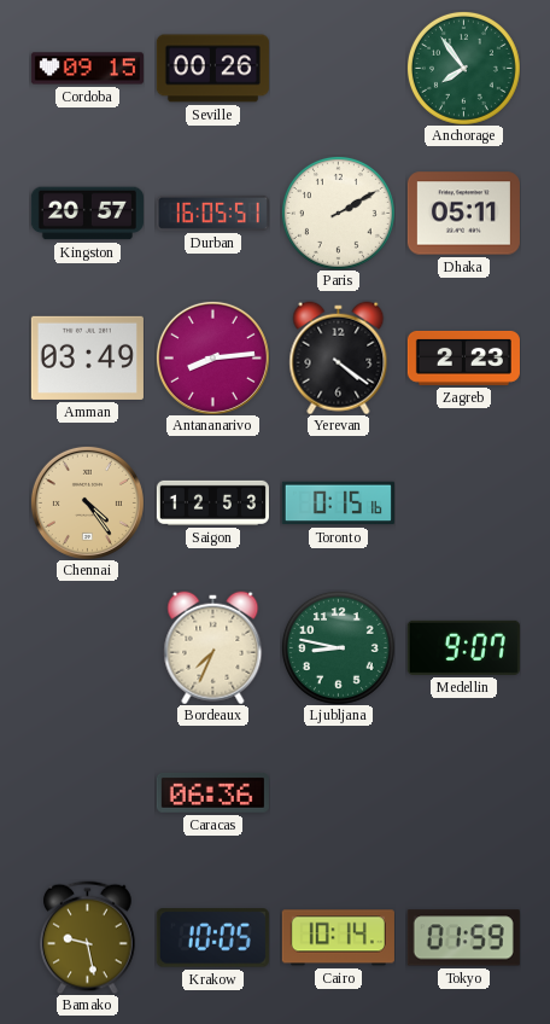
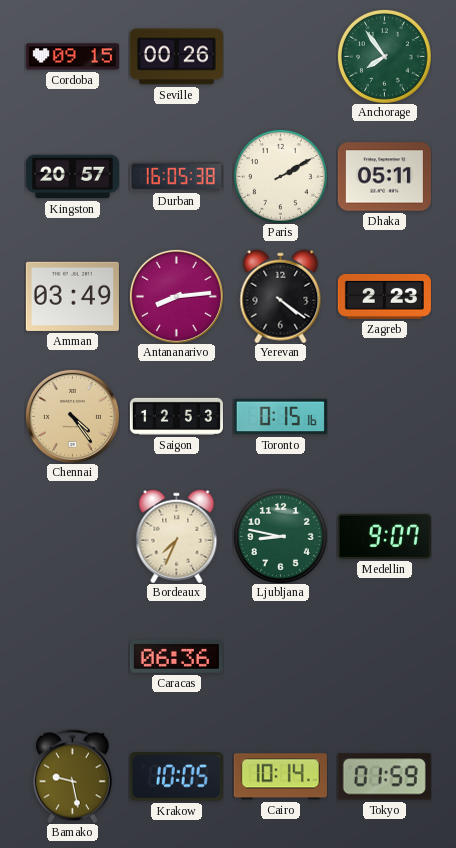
Durban: 16:05:51 -> 16:05:38
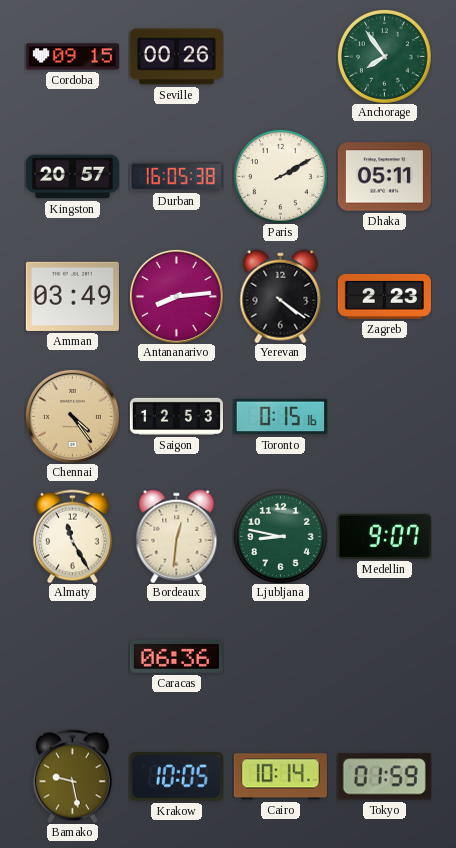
Almaty: none -> 11:25
Bordeaux: 7:34 -> 12:31
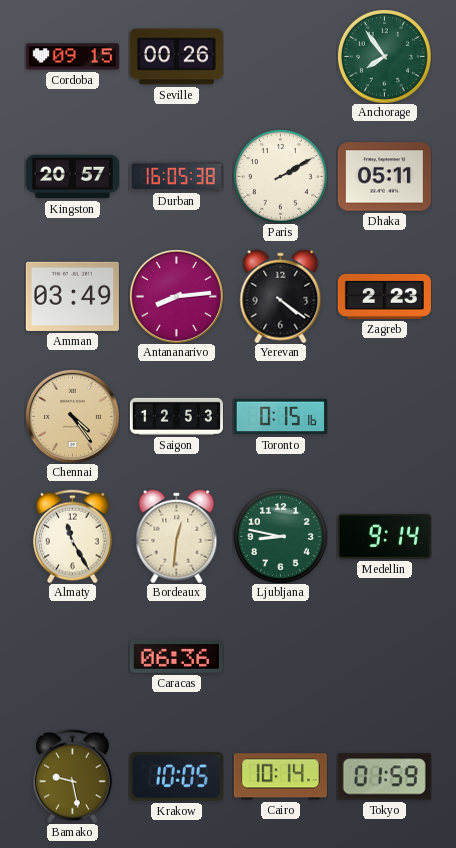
Medellin: 9:07 -> 9:14
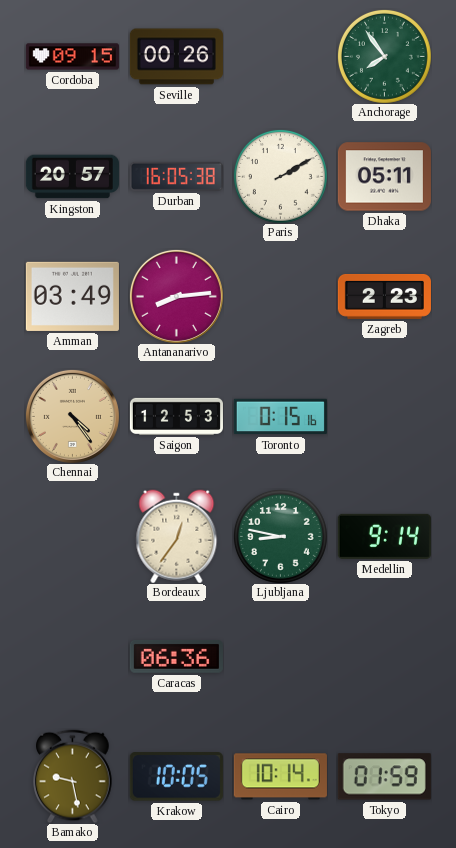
Yerevan: 4:21 -> none
Almaty: 11:25 -> none
Bordeaux: 12:31 -> 12:36
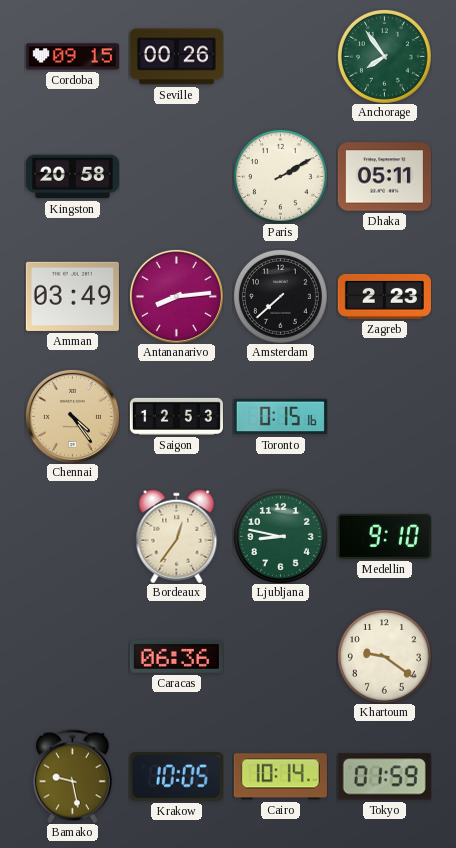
Kingston: 20:57 -> 20:58
Durban: 16:05 -> none
Amsterdam: none -> 7:38
Medellin: 9:14 -> 9:10
Khartoum: none -> 9:21
